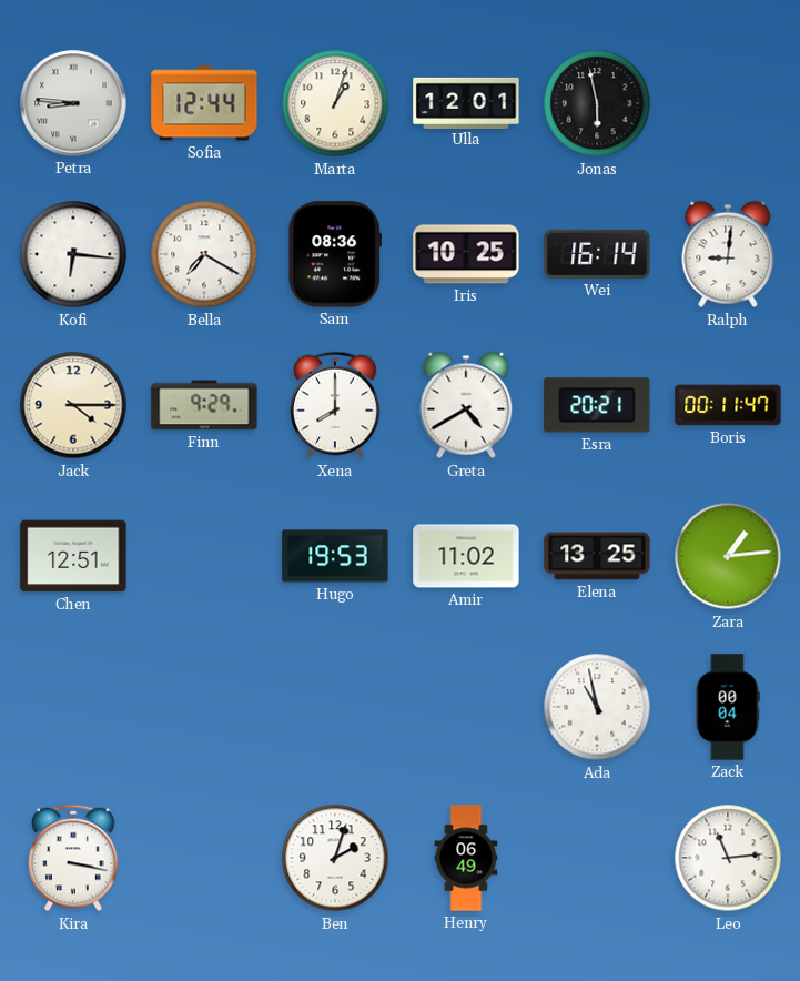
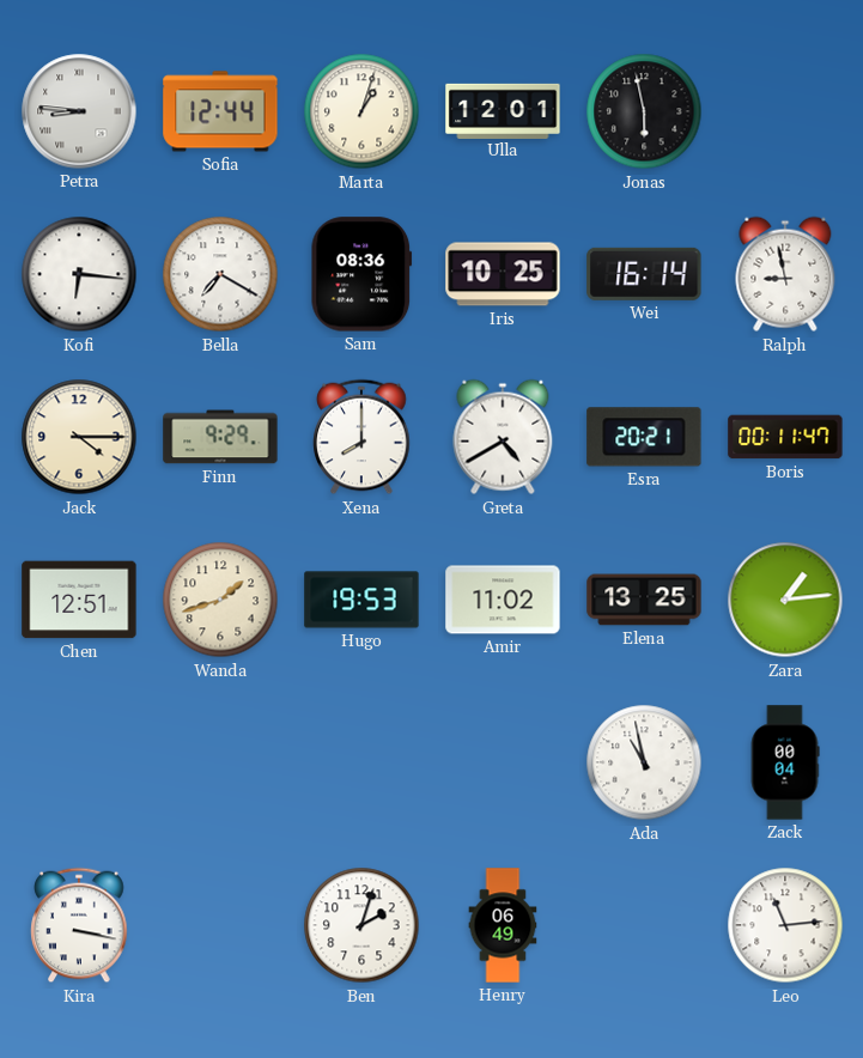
Ralph: 9:01 -> 8:58
Wanda: none -> 1:42
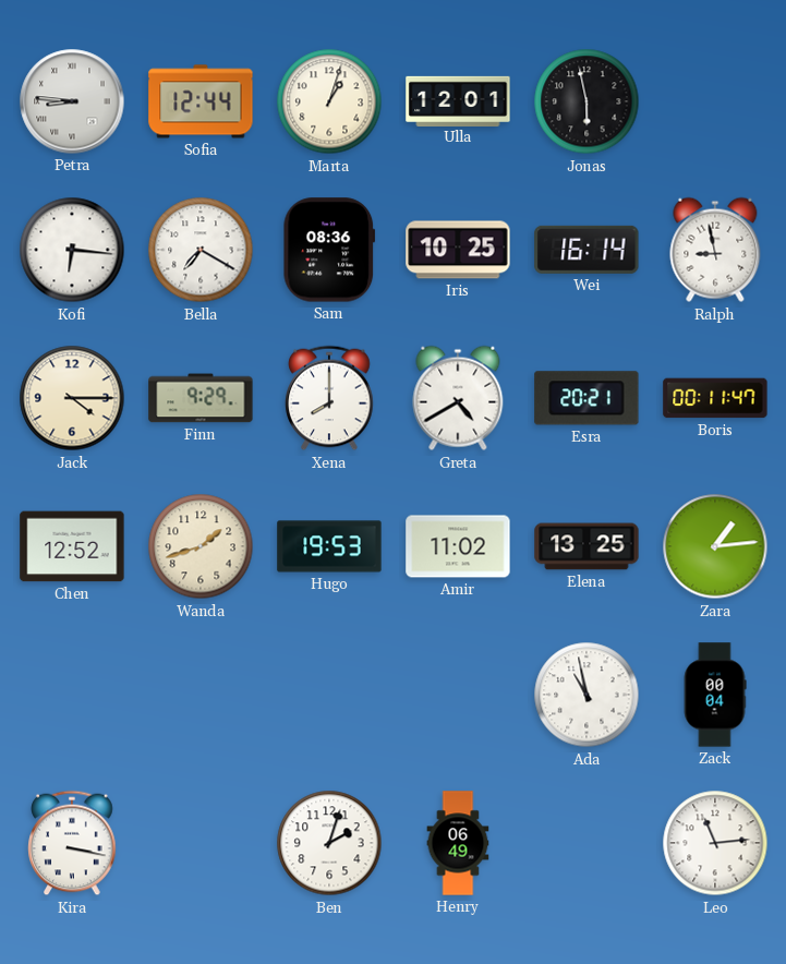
Chen: 12:51 -> 12:52
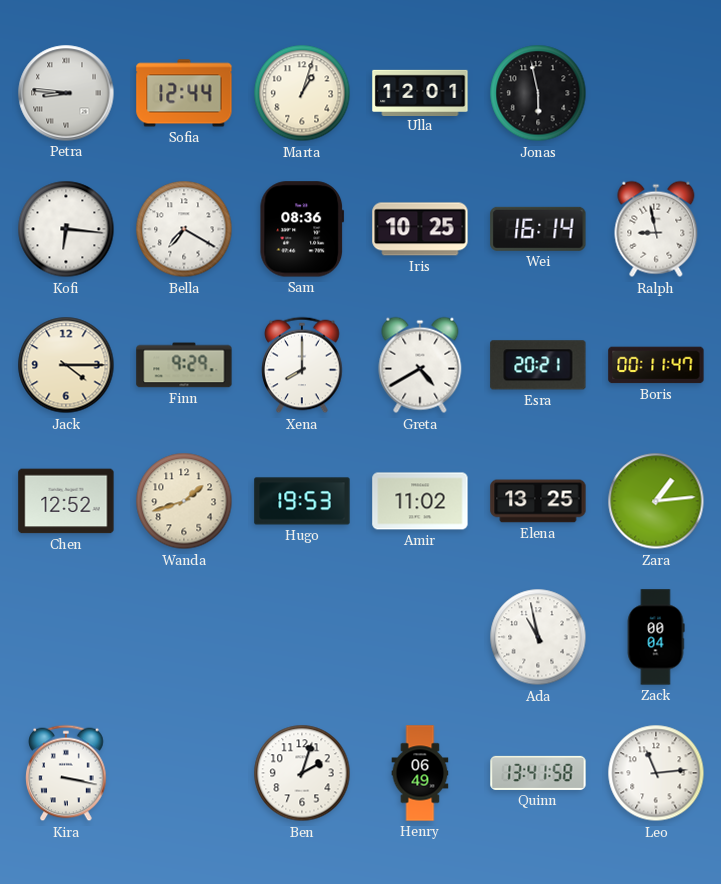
Quinn: none -> 13:41
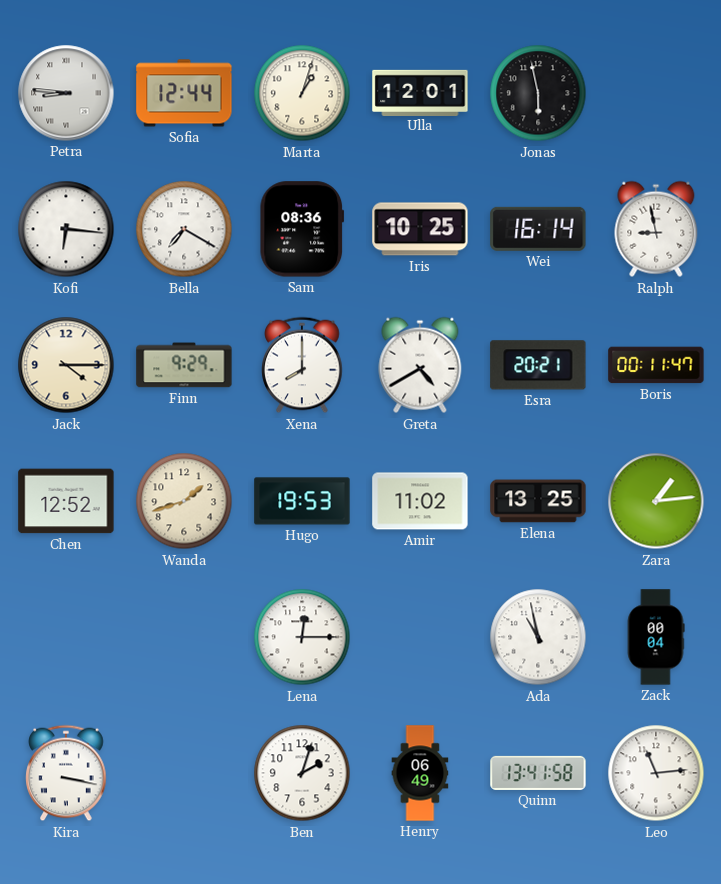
Lena: none -> 12:15
